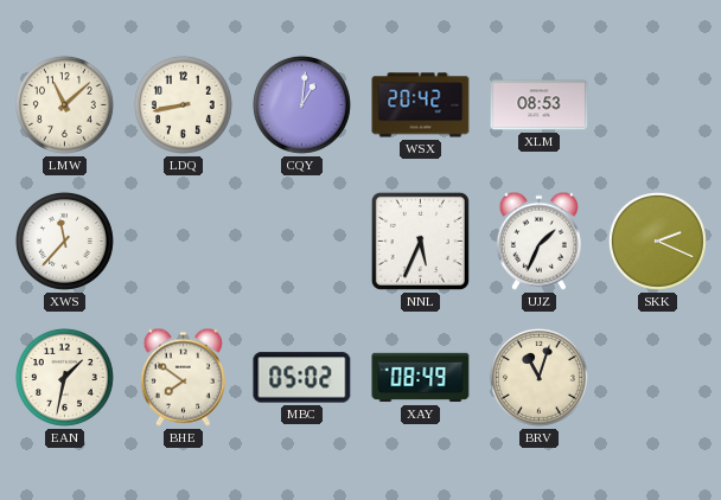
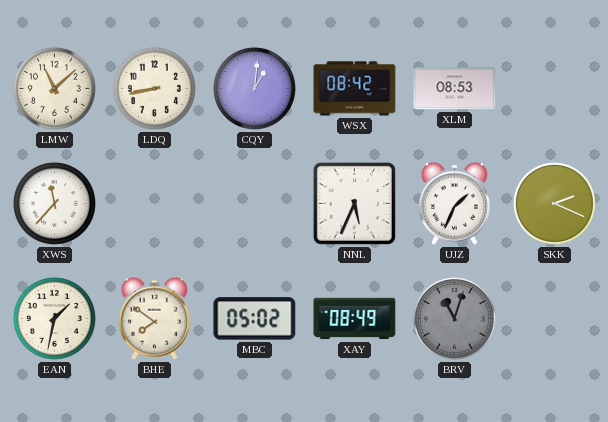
WSX: 20:42 -> 08:42
BRV dial: cream -> grey
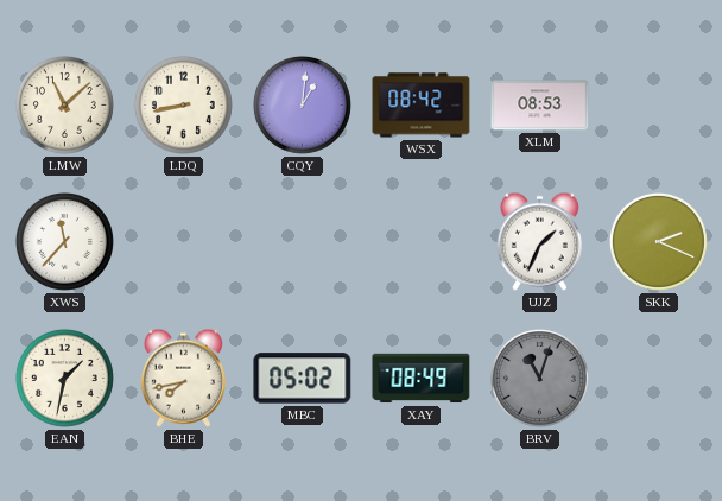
NNL: 5:34 -> none
BHE: 7:51 -> 7:43
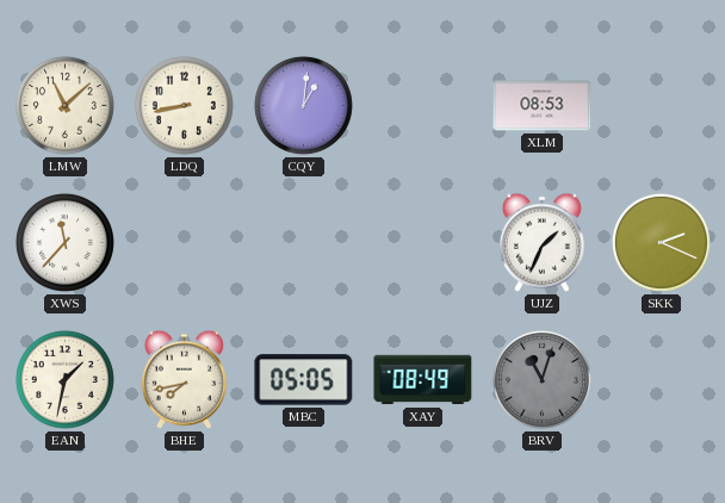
WSX: 08:42 -> none
MBC: 05:02 -> 05:05
